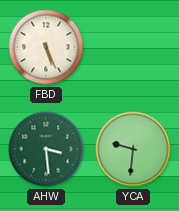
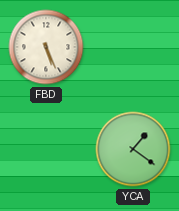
AHW: 3:29 -> none
YCA: 9:31 -> 1:21
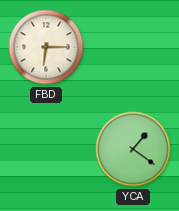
FBD: 5:26 -> 6:15
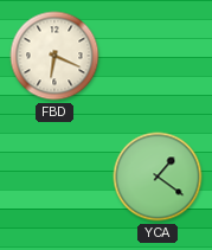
FBD: 6:15 -> 6:19
